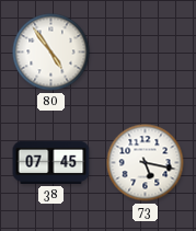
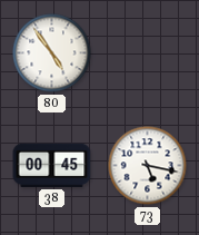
38: 07:45 -> 00:45
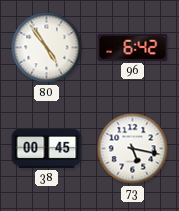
96: none -> 6:42
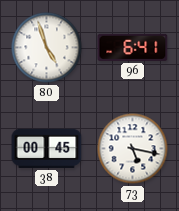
80: 4:54 -> 4:57
96: 6:42 -> 6:41
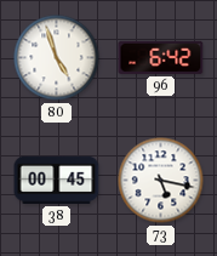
96: 6:41 -> 6:42
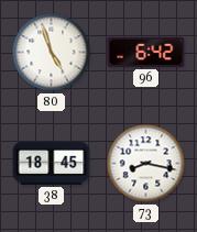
38: 00:45 -> 18:45
73: 5:17 -> 8:17
